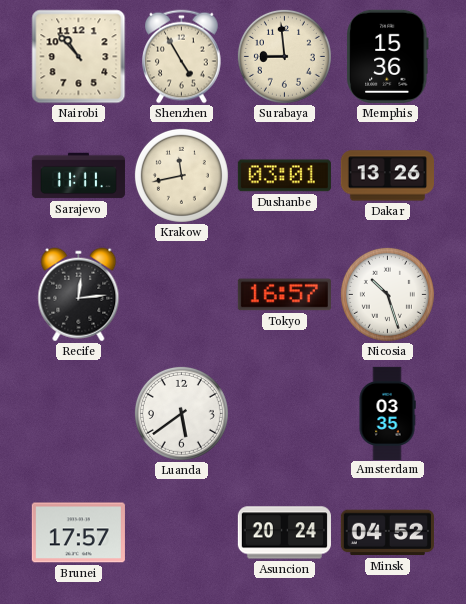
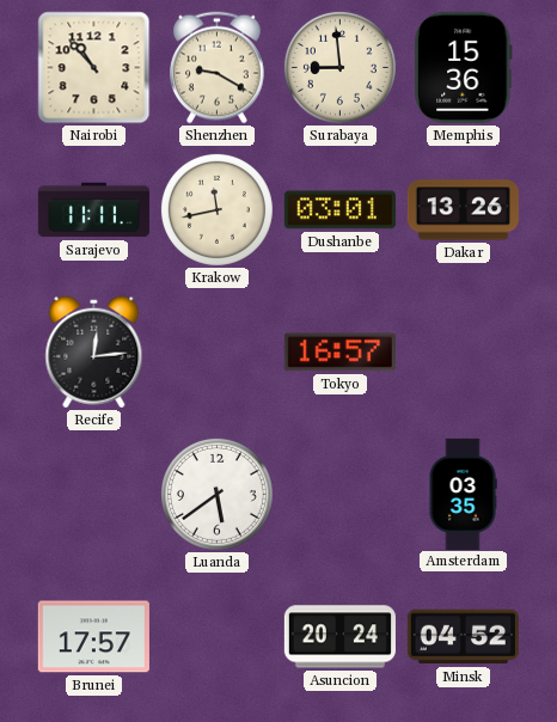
Shenzhen: 4:55 -> 9:20
Nicosia: 10:27 -> none
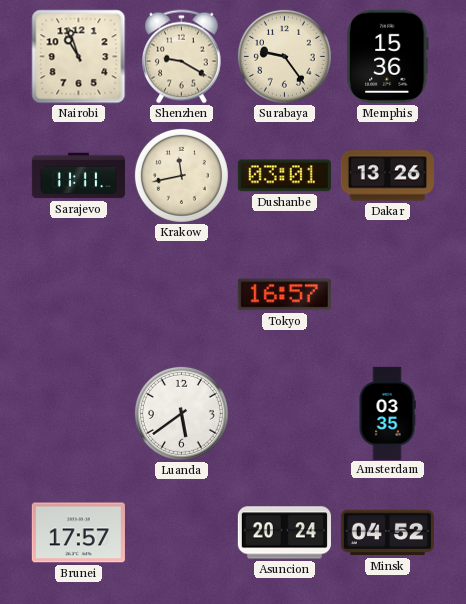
Nairobi: 10:53 -> 10:57
Surabaya: 8:59 -> 9:24
Recife: 12:14 -> none
